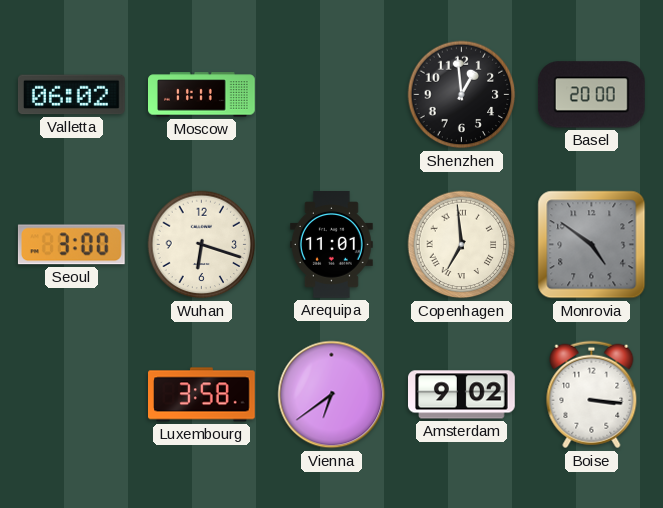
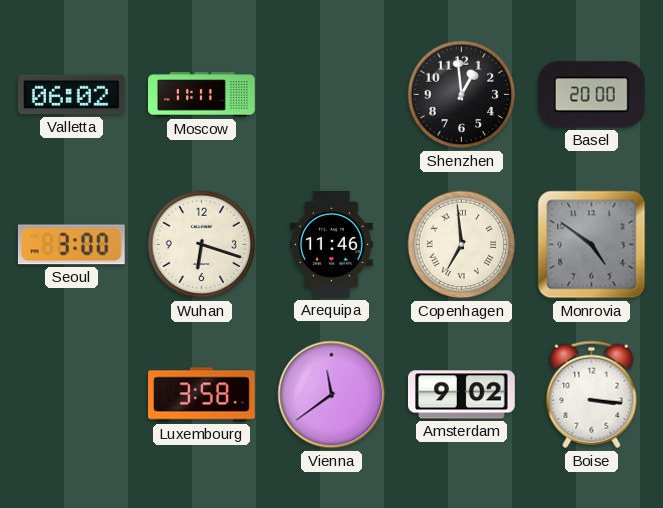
Arequipa: 11:01 -> 11:46
Vienna: 6:39 -> 11:39
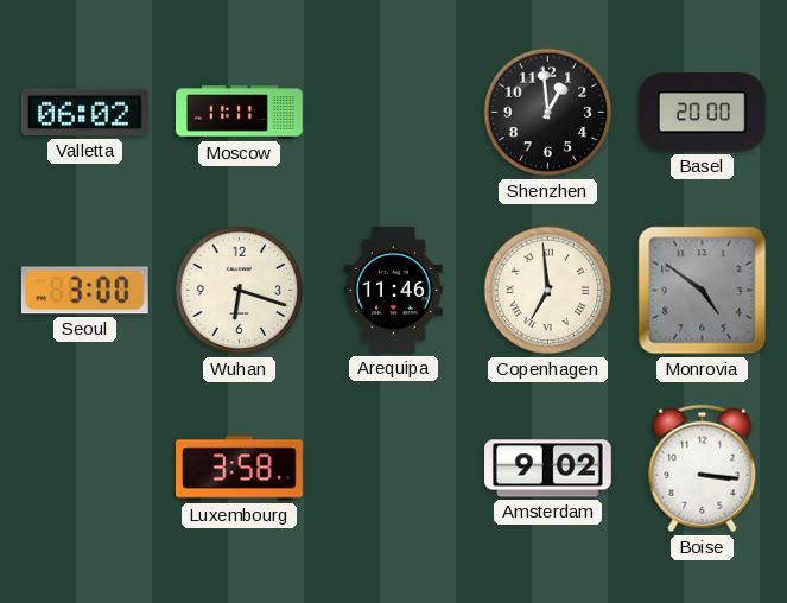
Vienna: 11:39 -> none
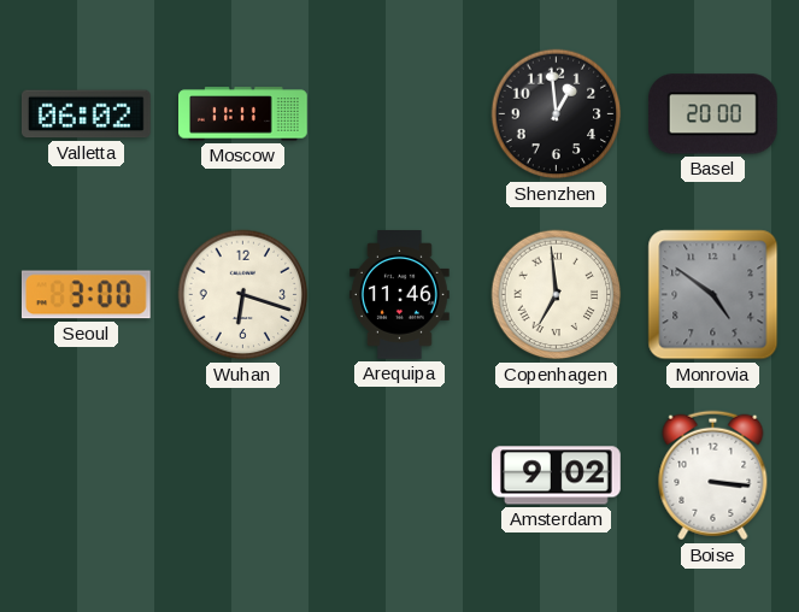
Luxembourg: 3:58 -> none
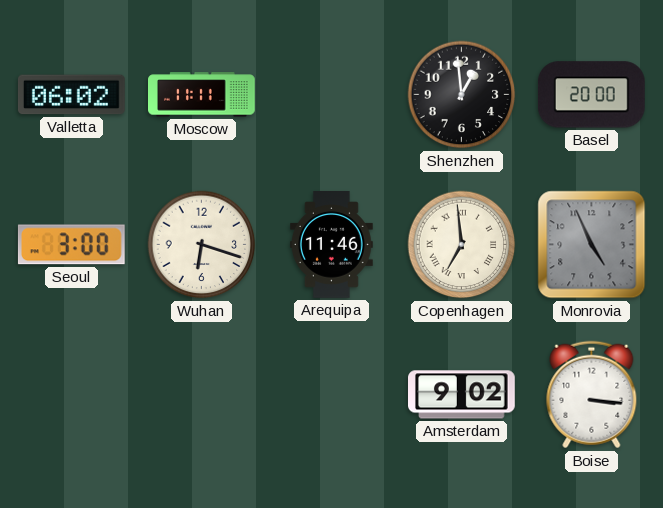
Monrovia: 4:51 -> 4:56
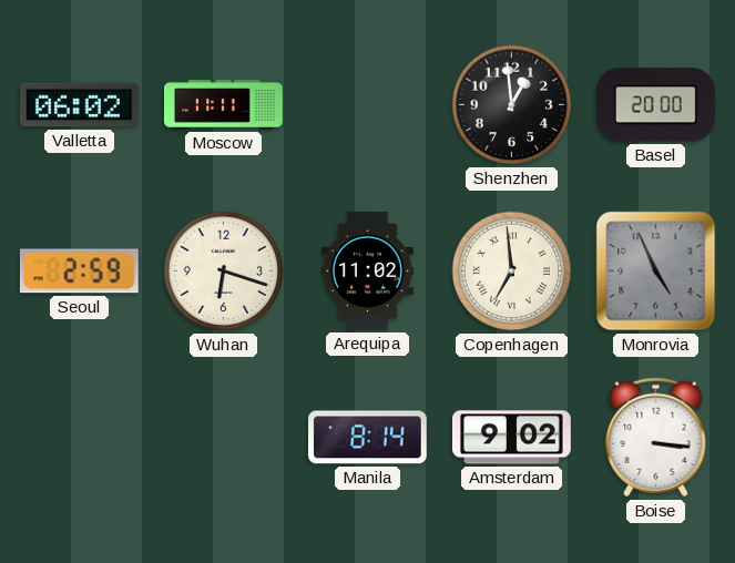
Seoul: 3:00 -> 2:59
Arequipa: 11:46 -> 11:02
Manila: none -> 8:14
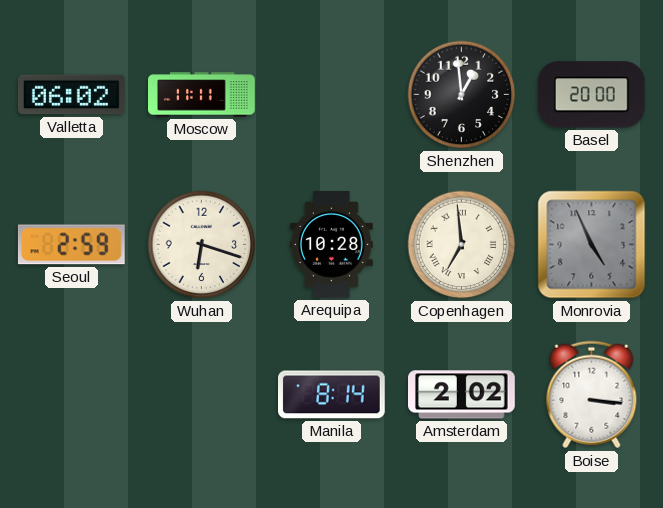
Arequipa: 11:02 -> 10:28
Amsterdam: 9:02 -> 2:02
